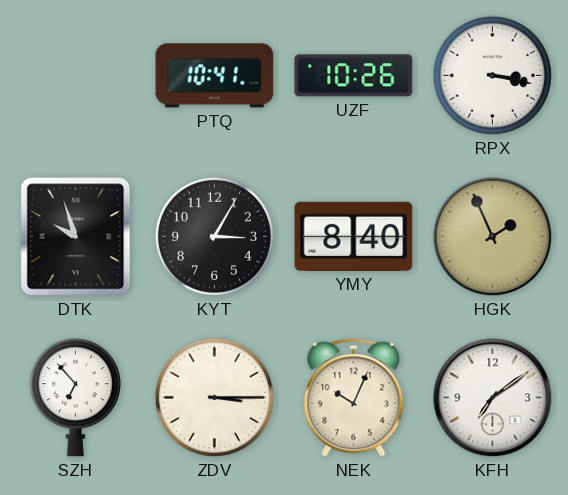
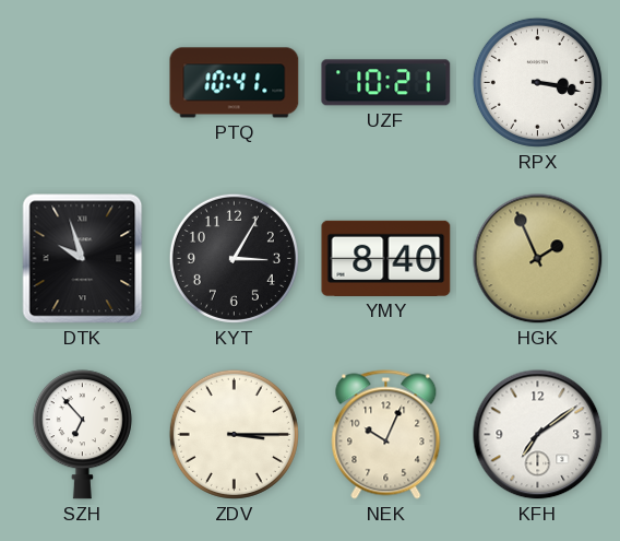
UZF: 10:26 -> 10:21
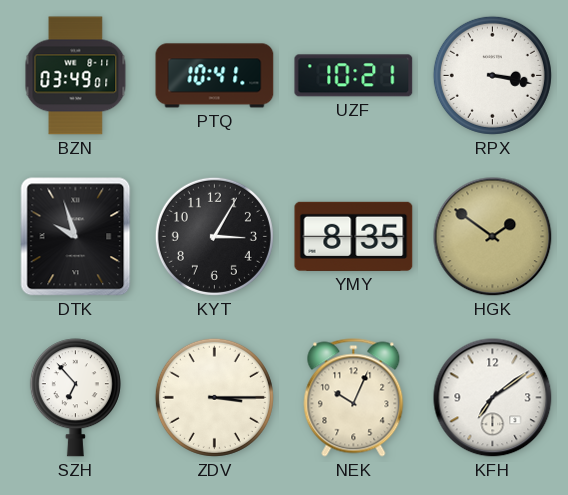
BZN: none -> 03:49
YMY: 8:40 -> 8:35
HGK: 1:56 -> 1:51
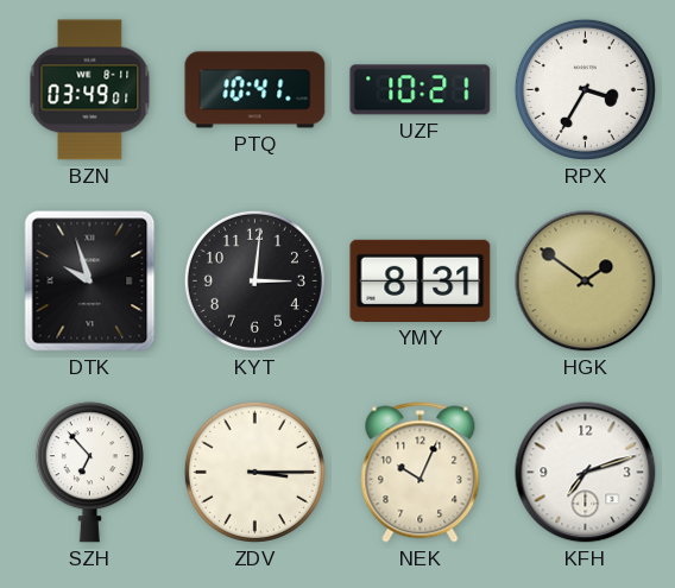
RPX: 3:17 -> 3:35
KYT: 3:05 -> 3:01
YMY: 8:35 -> 8:31
KFH: 7:09 -> 7:12
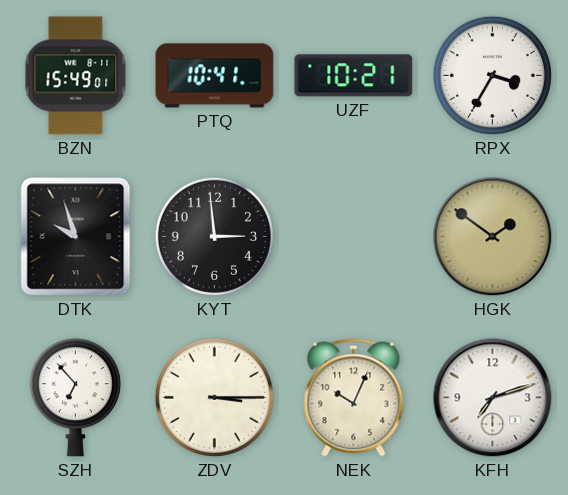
BZN: 03:49 -> 15:49
KYT: 3:01 -> 2:59
YMY: 8:31 -> none
